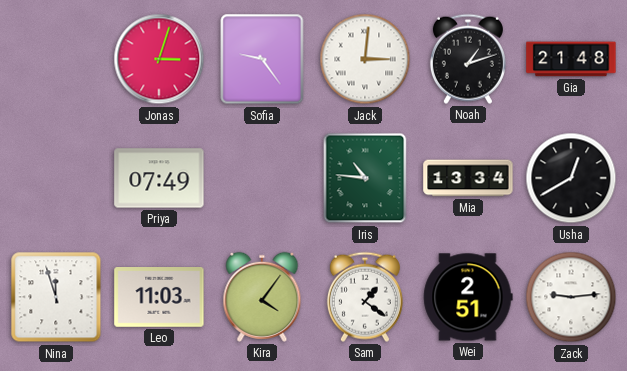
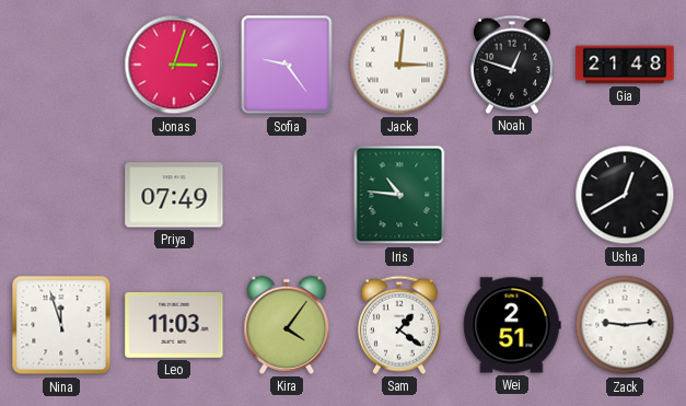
Noah: 1:12 -> 12:48
Mia: 13:34 -> none
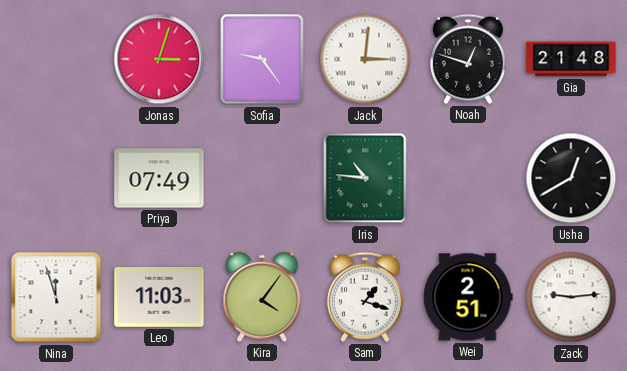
Sam: 1:21 -> 1:18
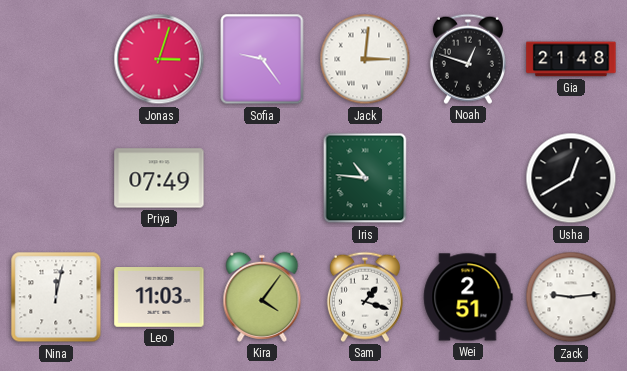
Nina: 11:57 -> 12:02
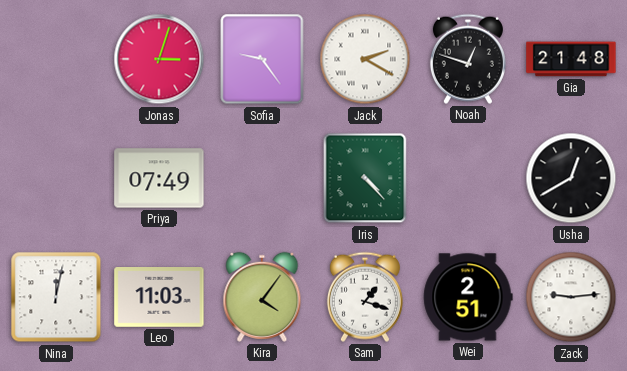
Jack: 3:01 -> 2:20
Iris: 10:46 -> 4:23
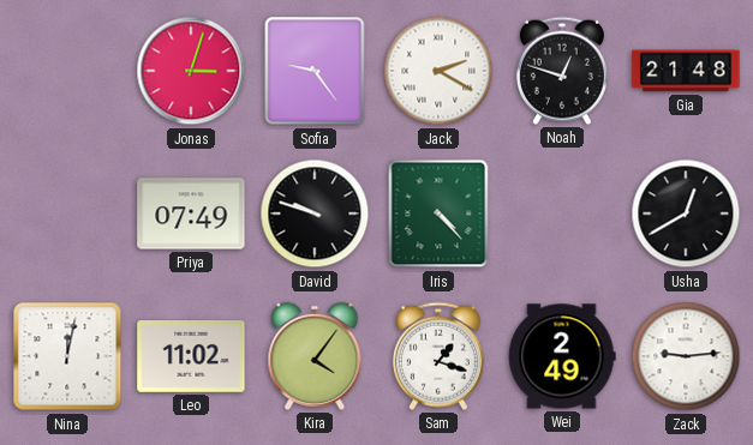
David: none -> 9:48
Leo: 11:03 -> 11:02
Wei: 2:51 -> 2:49
